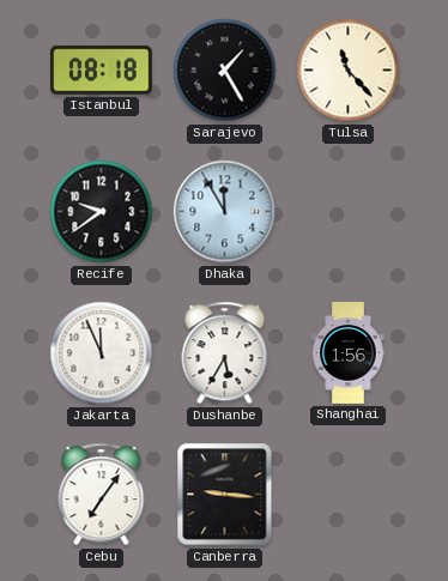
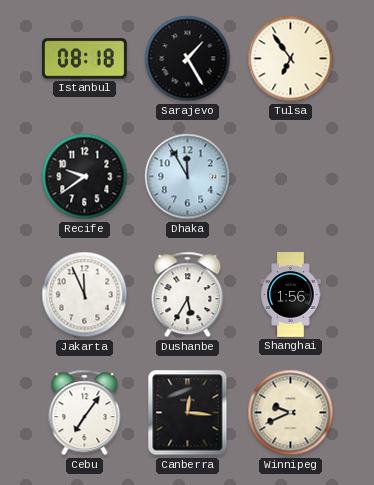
Tulsa: 11:23 -> 6:54
Canberra: 9:16 -> 12:16
Winnipeg: none -> 9:41
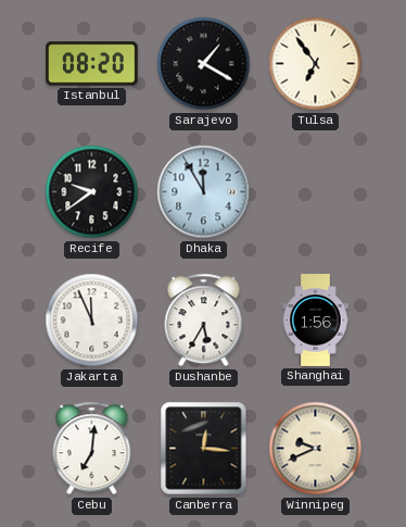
Istanbul: 08:18 -> 08:20
Sarajevo: 1:25 -> 1:20
Cebu: 7:06 -> 7:01
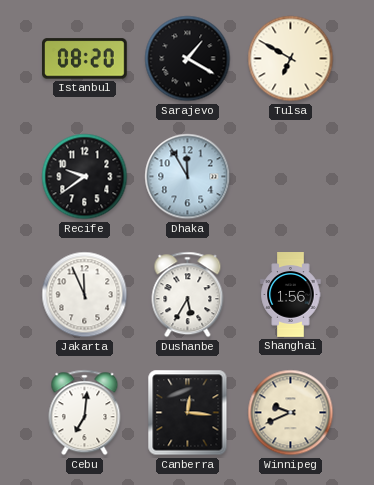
Tulsa: 6:54 -> 6:50
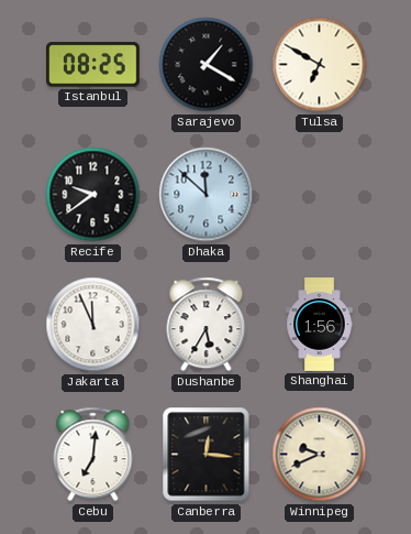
Istanbul: 08:20 -> 08:25
Dhaka: 11:55 -> 11:52
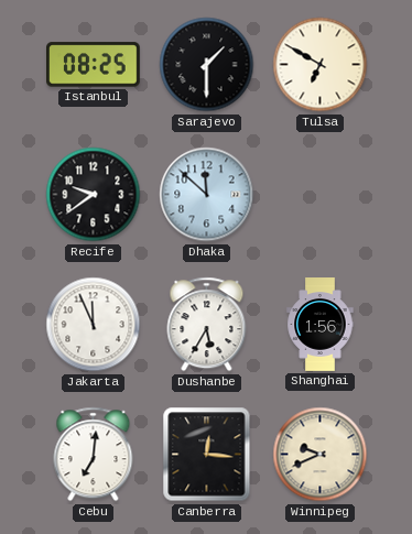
Sarajevo: 1:20 -> 1:30
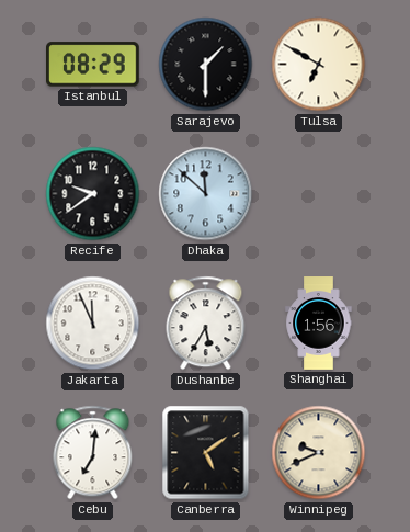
Istanbul: 08:25 -> 08:29
Canberra: 12:16 -> 5:09
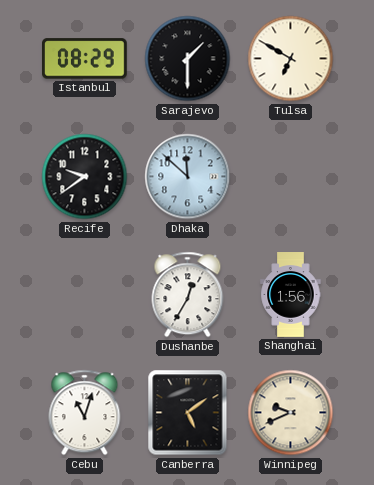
Jakarta: 11:56 -> none
Dushanbe: 5:35 -> 12:35
Cebu: 7:01 -> 11:03
